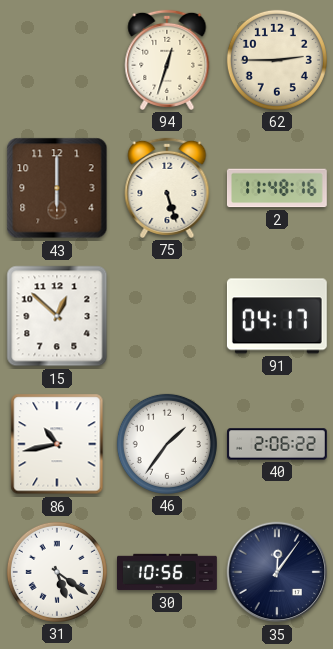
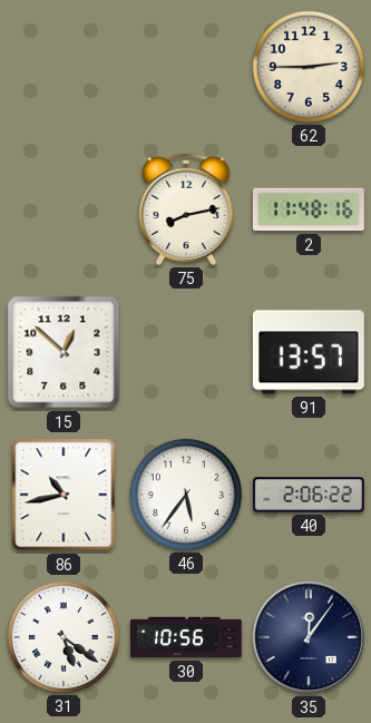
94: 12:33 -> none
43: 6:00 -> none
75: 5:27 -> 8:13
91: 04:17 -> 13:57
46: 1:36 -> 5:36
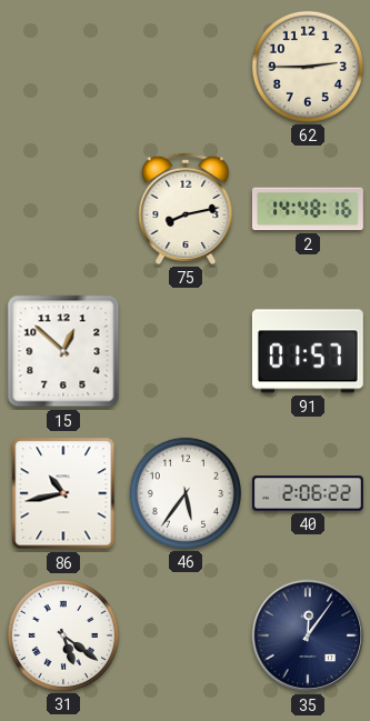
2: 11:48 -> 14:48
91: 13:57 -> 01:57
30: 10:56 -> none
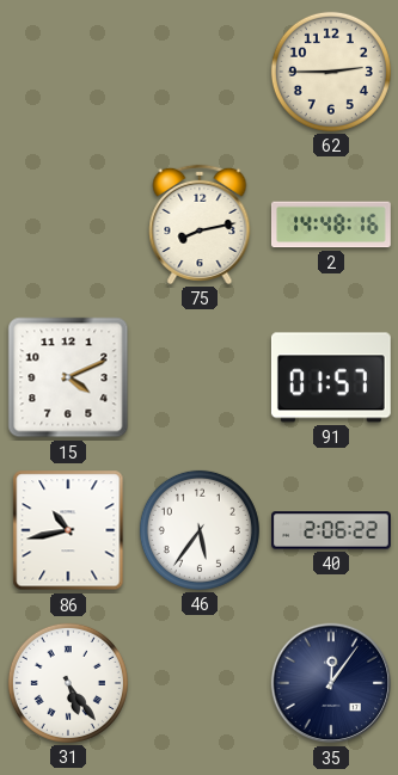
15: 12:52 -> 4:11
31: 5:21 -> 5:24
